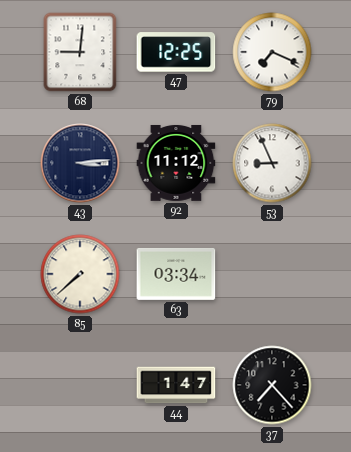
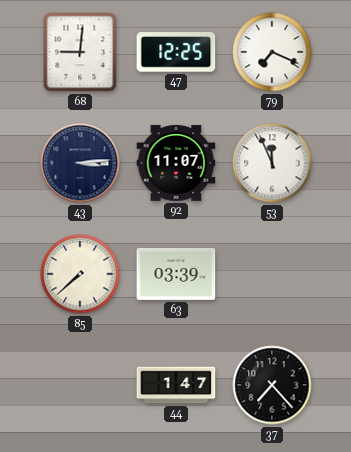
92: 11:12 -> 11:07
53: 8:56 -> 11:56
63: 03:34 -> 03:39
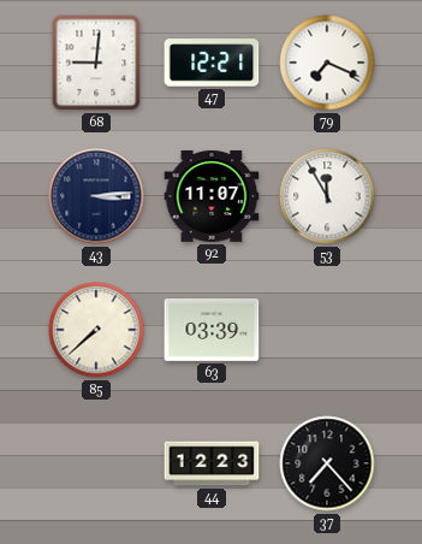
47: 12:25 -> 12:21
53: 11:56 -> 11:55
44: 1:47 -> 12:23
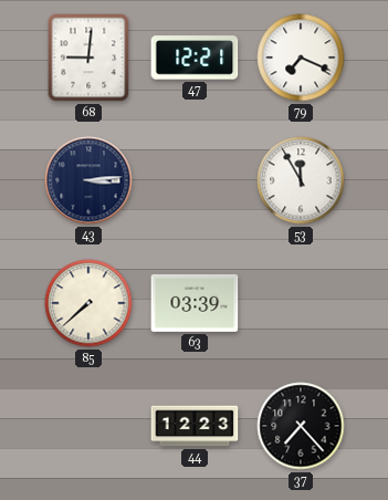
92: 11:07 -> none
